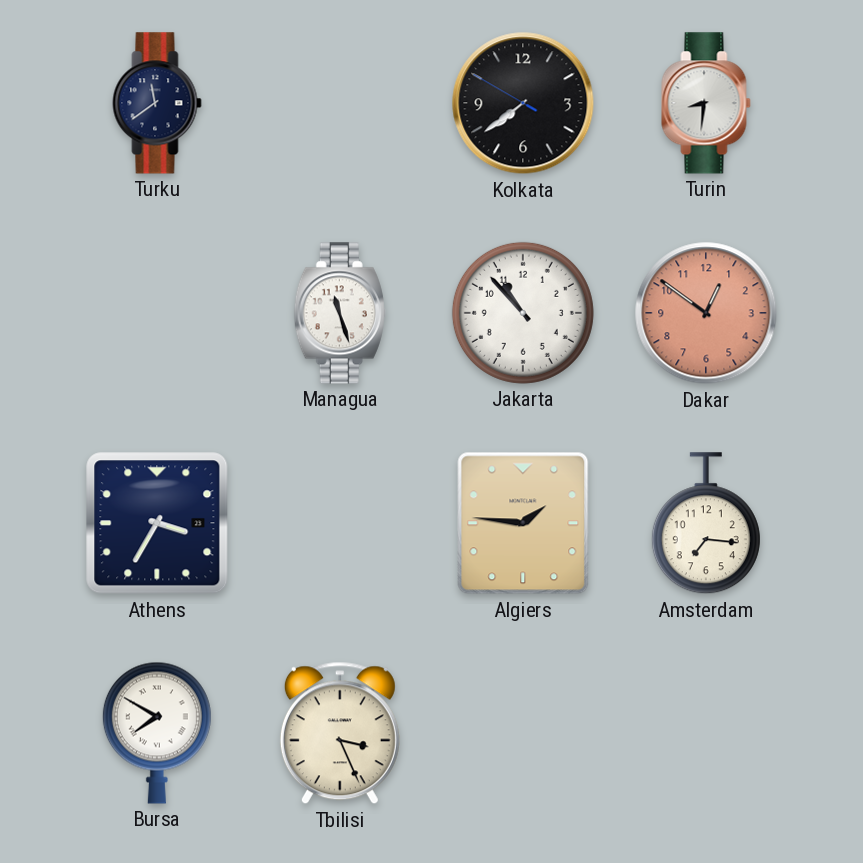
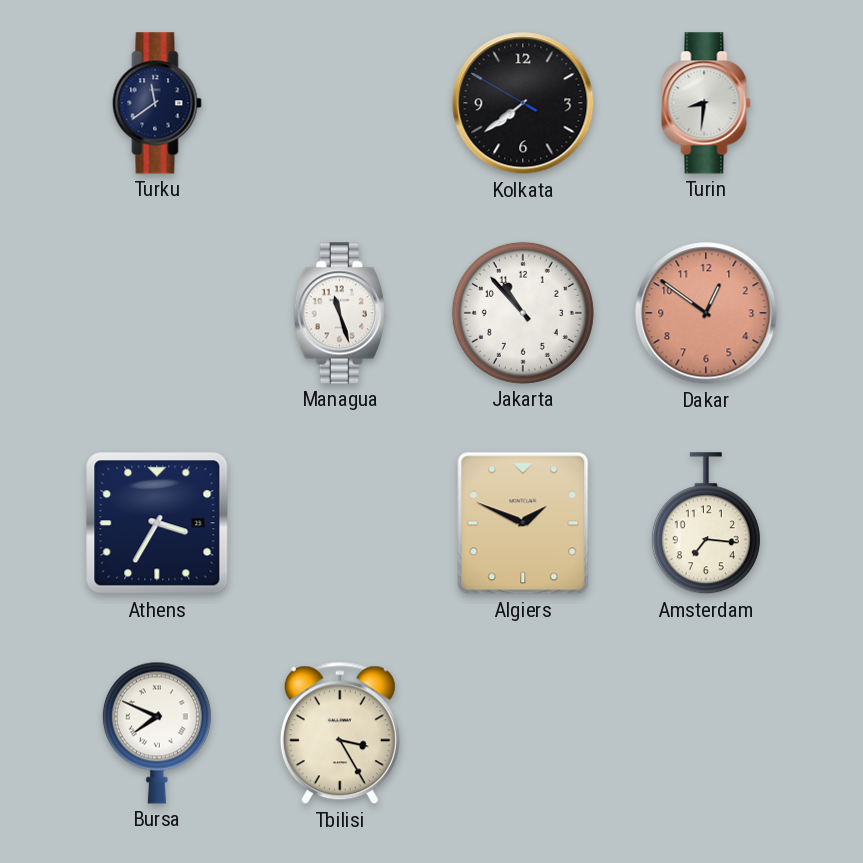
Algiers: 1:46 -> 1:49
Bursa: 7:50 -> 7:49
Tbilisi: 3:26 -> 3:25
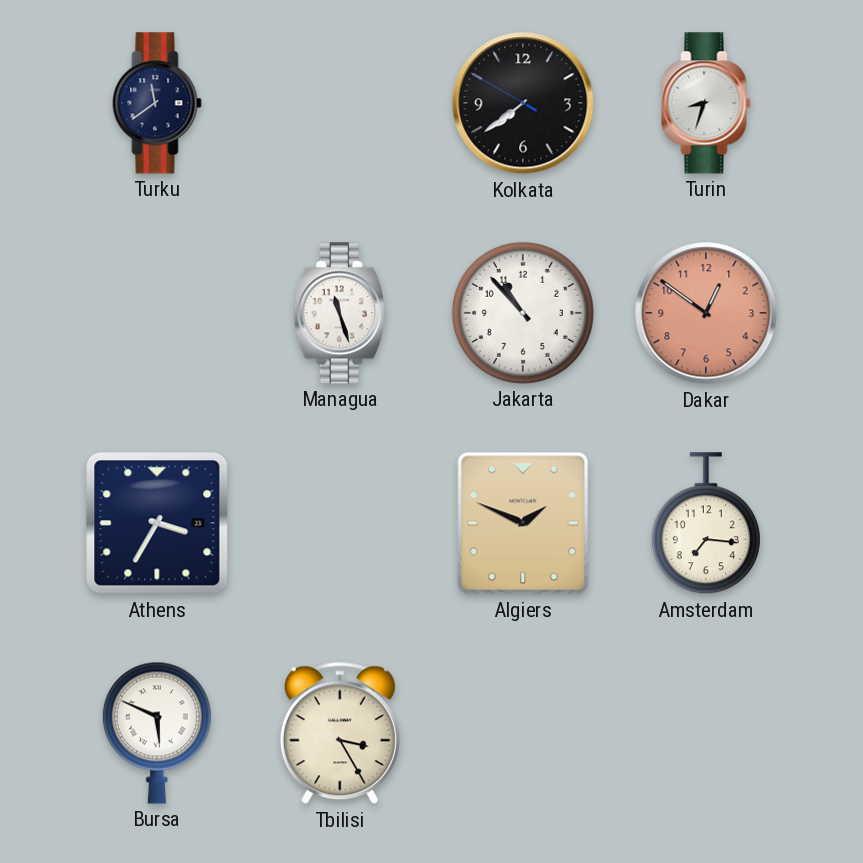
Turin: 8:31 -> 8:33
Bursa: 7:49 -> 5:49
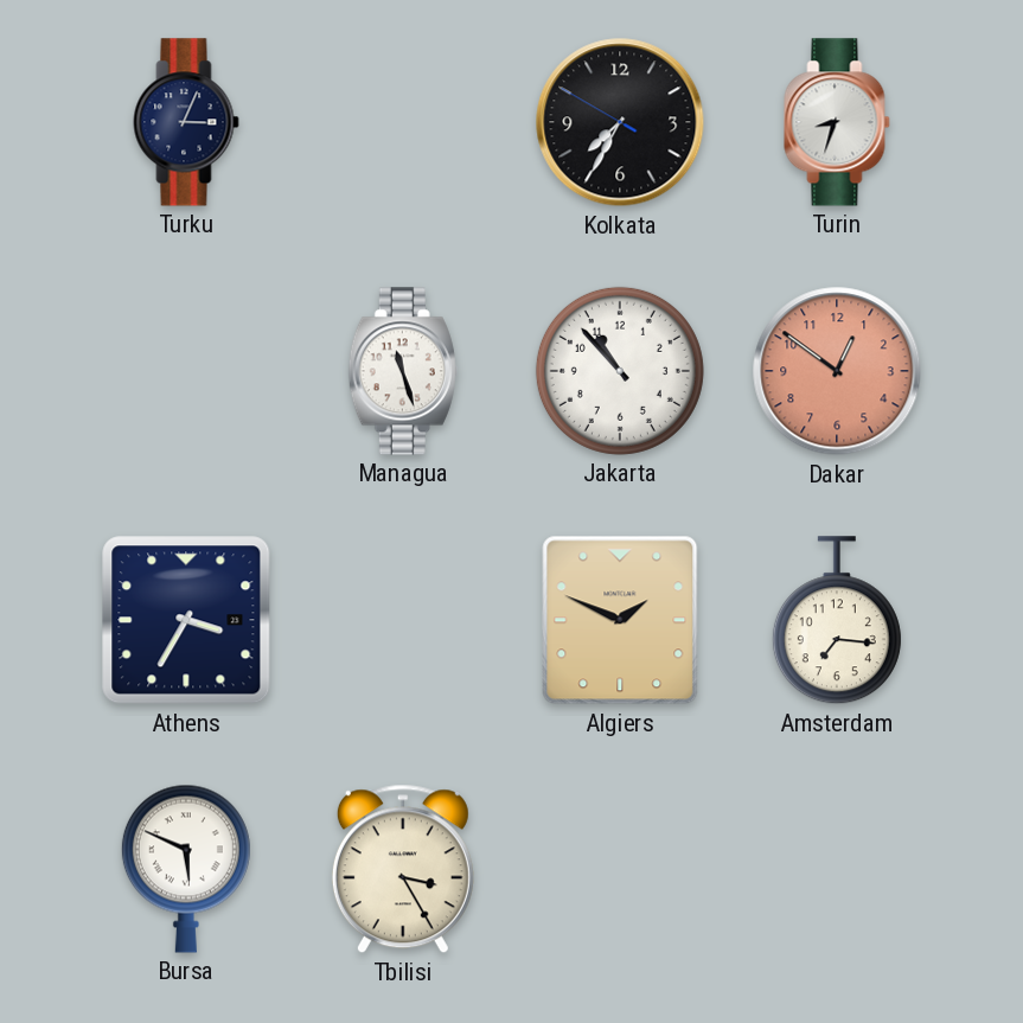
Turku: 11:39 -> 3:04
Kolkata: 7:38 -> 7:34
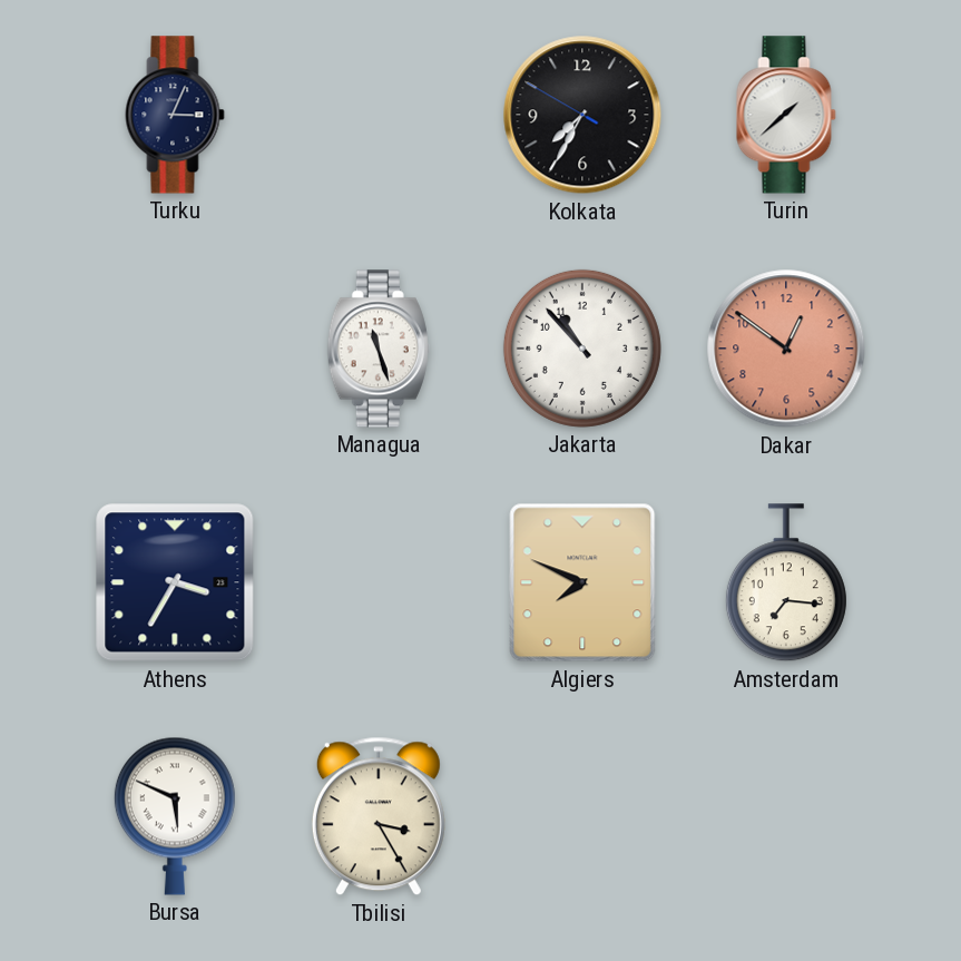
Turin: 8:33 -> 1:38
Algiers: 1:49 -> 7:49
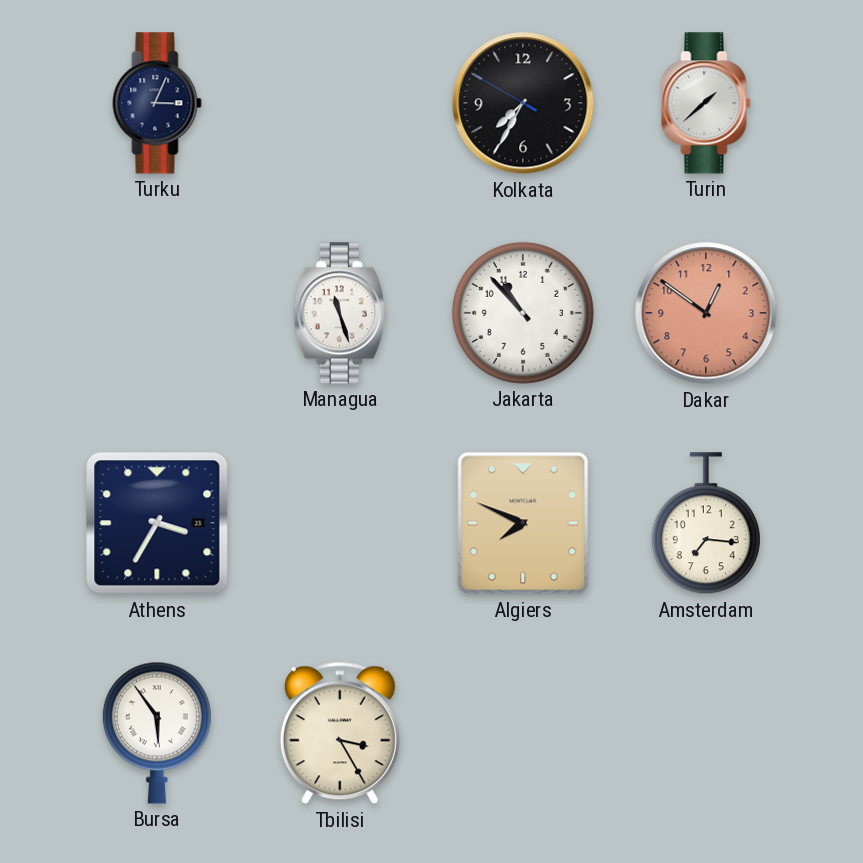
Bursa: 5:49 -> 5:54
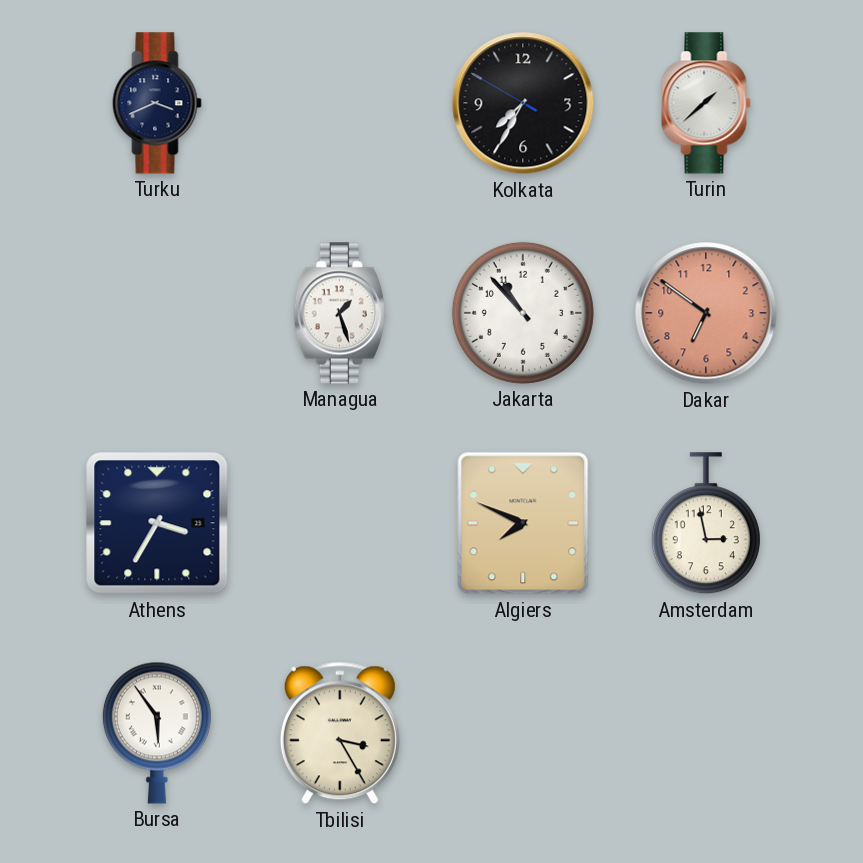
Turku: 3:04 -> 3:41
Managua: 11:27 -> 1:27
Dakar: 12:51 -> 6:51
Amsterdam: 7:16 -> 2:58
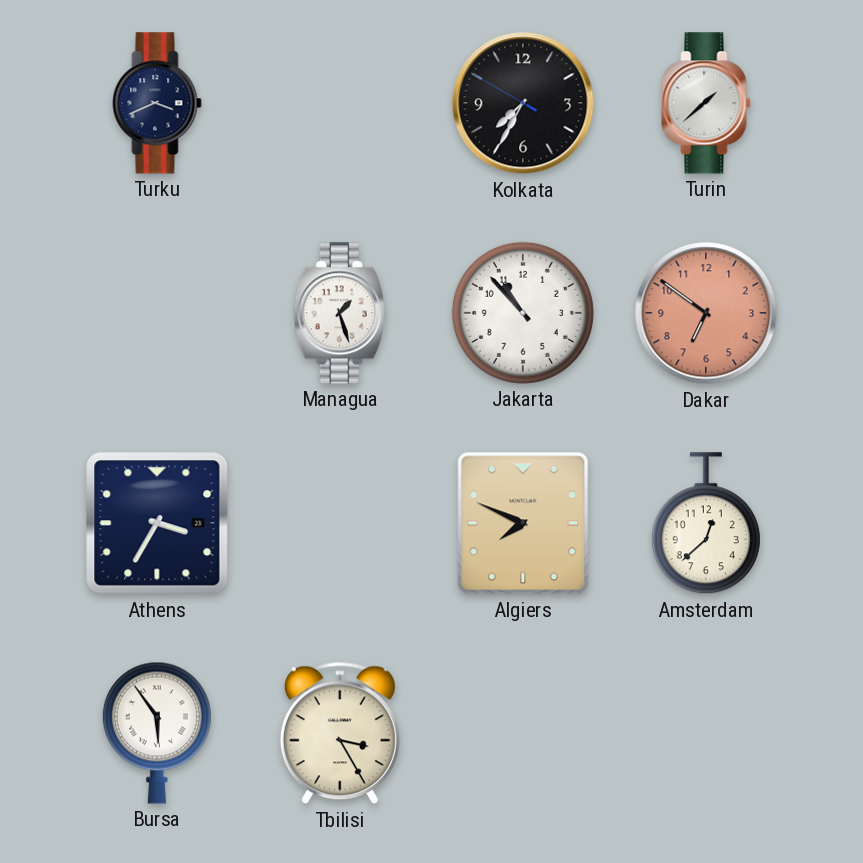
Amsterdam: 2:58 -> 12:38
